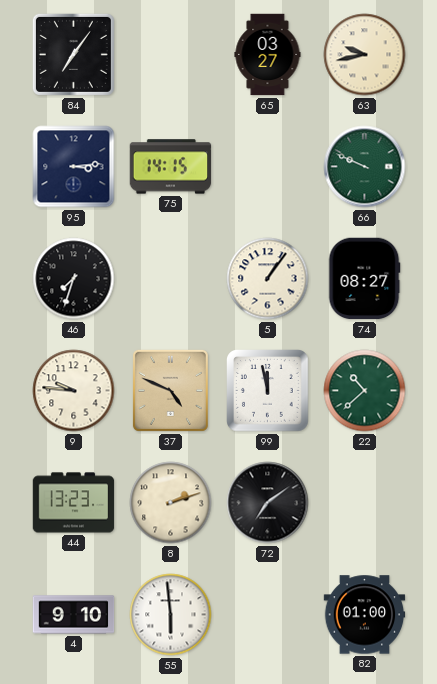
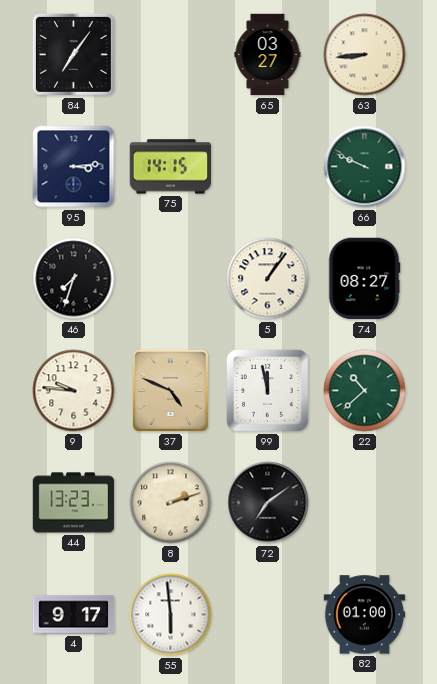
63: 9:43 -> 8:44
4: 9:10 -> 9:17
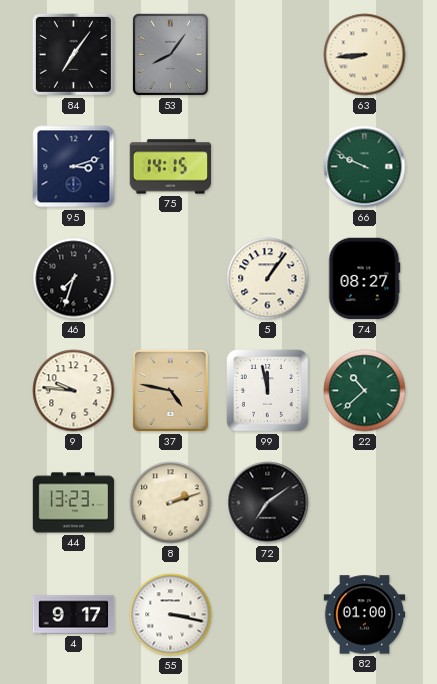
53: none -> 8:06
65: 03:27 -> none
95: 3:14 -> 3:12
37: 4:49 -> 4:47
55: 5:59 -> 3:17
